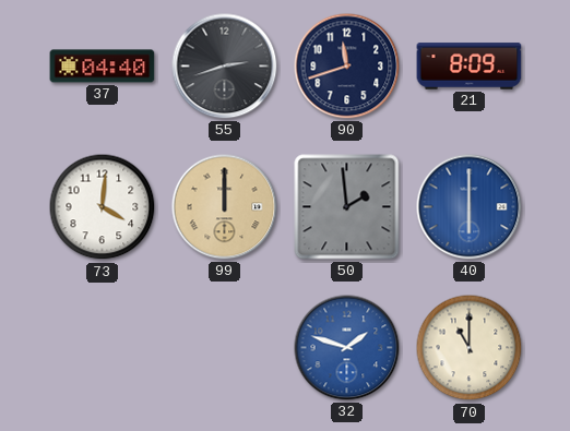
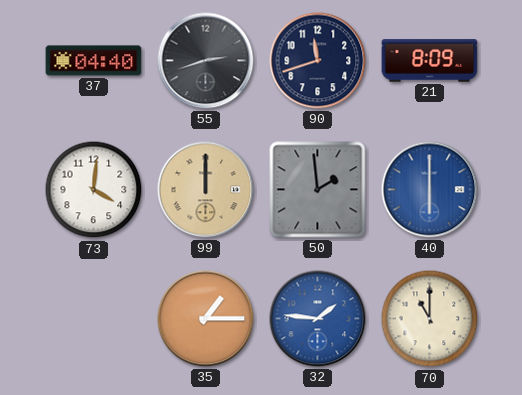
35: none -> 1:15
32: 1:48 -> 1:46
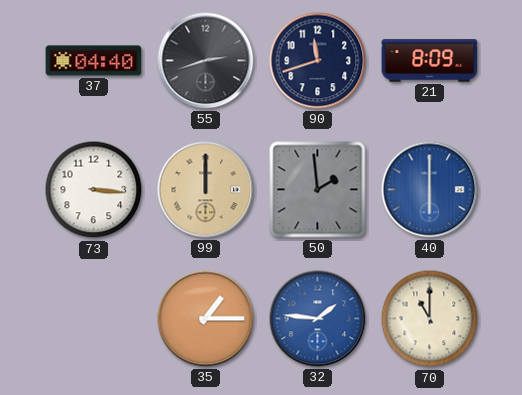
73: 4:01 -> 3:16
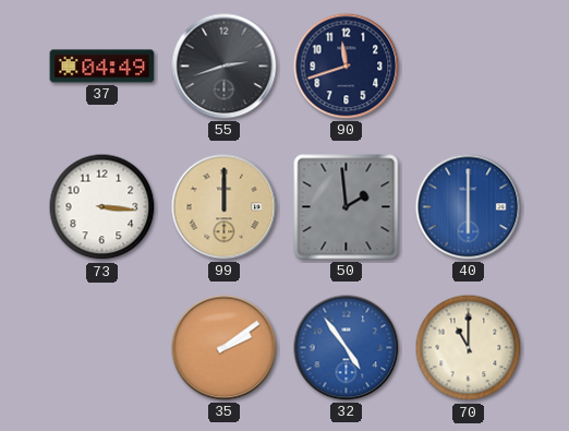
37: 04:40 -> 04:49
21: 8:09 -> none
35: 1:15 -> 2:09
32: 1:46 -> 4:54
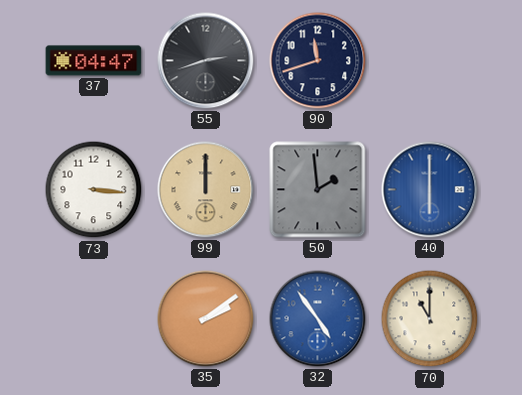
37: 04:49 -> 04:47
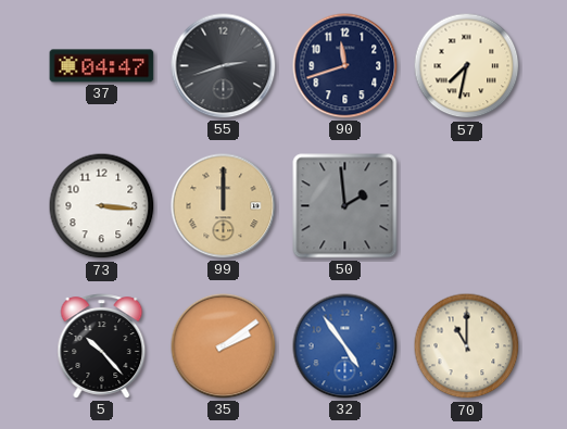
57: none -> 7:32
40: 6:00 -> none
5: none -> 10:23
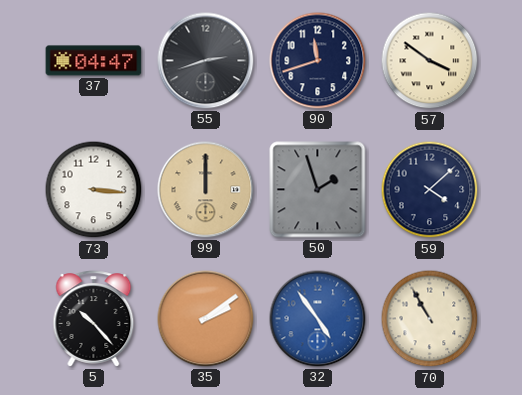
57: 7:32 -> 3:51
50: 1:59 -> 1:57
59: none -> 4:08
70: 11:00 -> 10:55
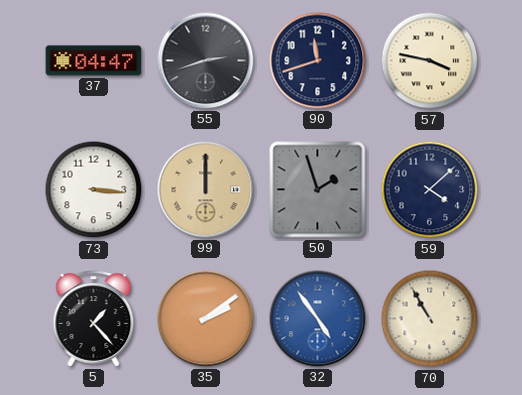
57: 3:51 -> 3:47
5: 10:23 -> 1:23
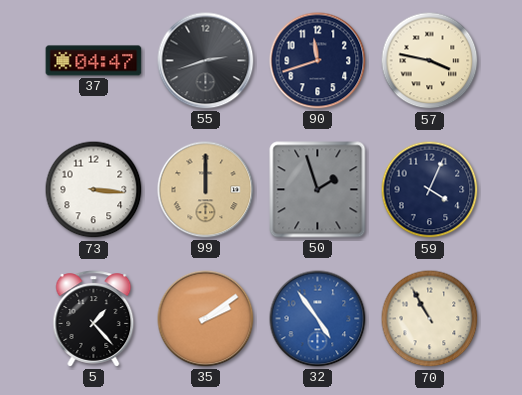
59: 4:08 -> 4:04
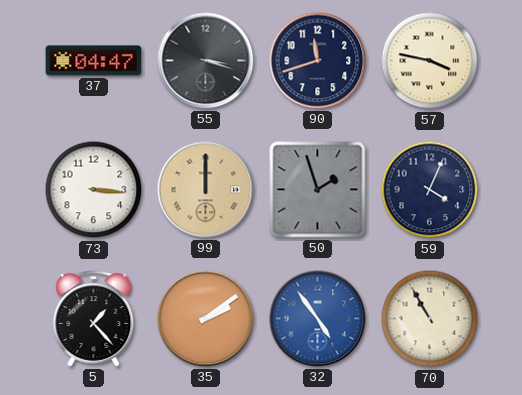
55: 2:42 -> 3:18
